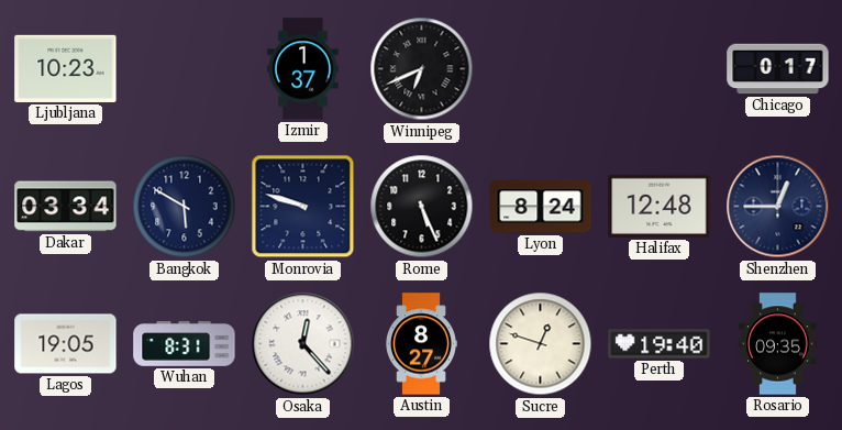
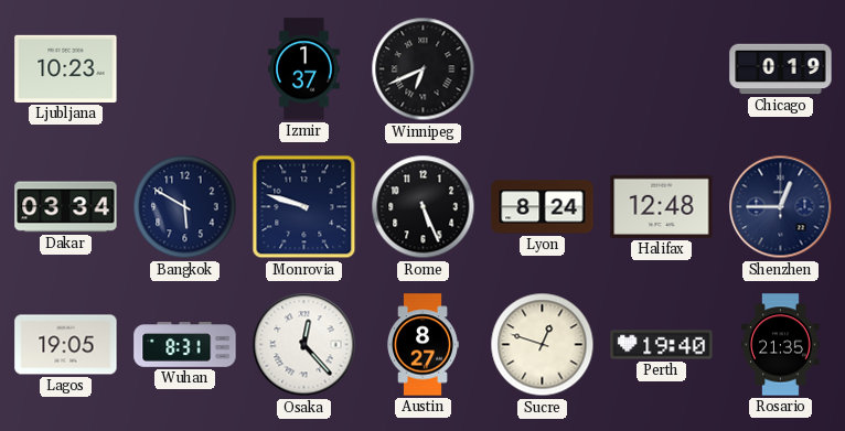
Chicago: 0:17 -> 0:19
Rosario: 09:35 -> 21:35
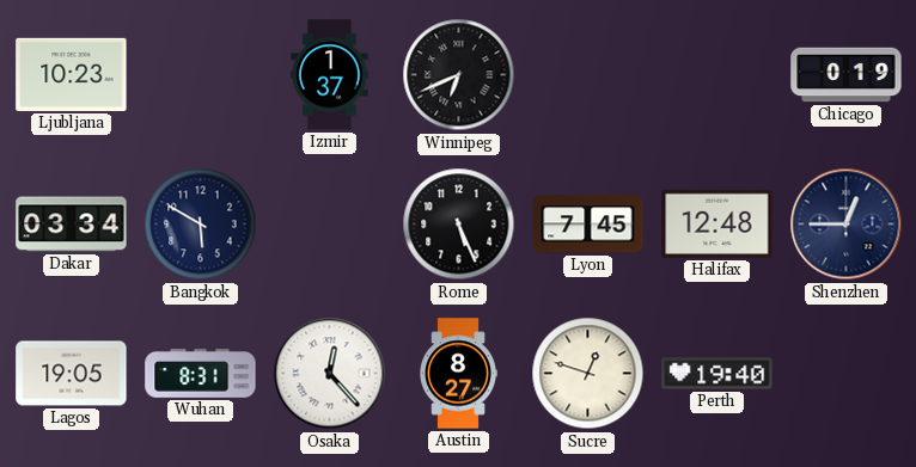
Monrovia: 9:48 -> none
Lyon: 8:24 -> 7:45
Rosario: 21:35 -> none
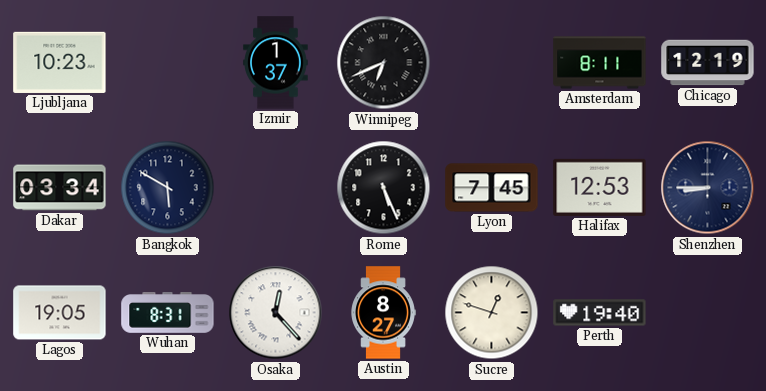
Amsterdam: none -> 8:11
Chicago: 0:19 -> 12:19
Halifax: 12:48 -> 12:53
Shenzhen: 12:45 -> 8:45
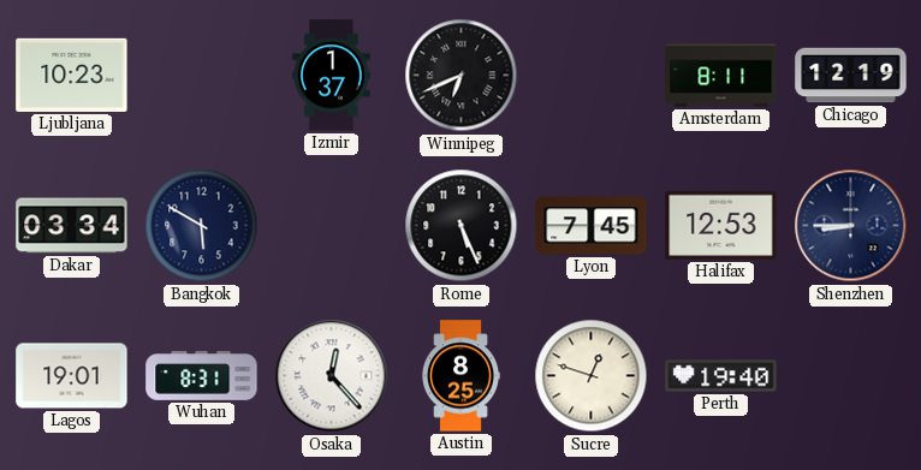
Lagos: 19:05 -> 19:01
Austin: 8:27 -> 8:25
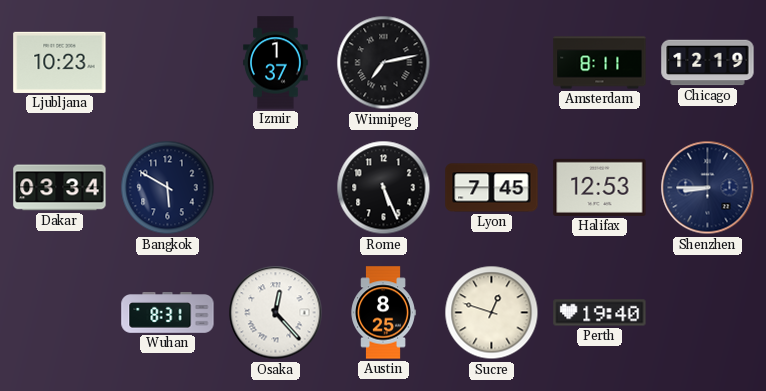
Winnipeg: 6:41 -> 7:13
Lagos: 19:01 -> none
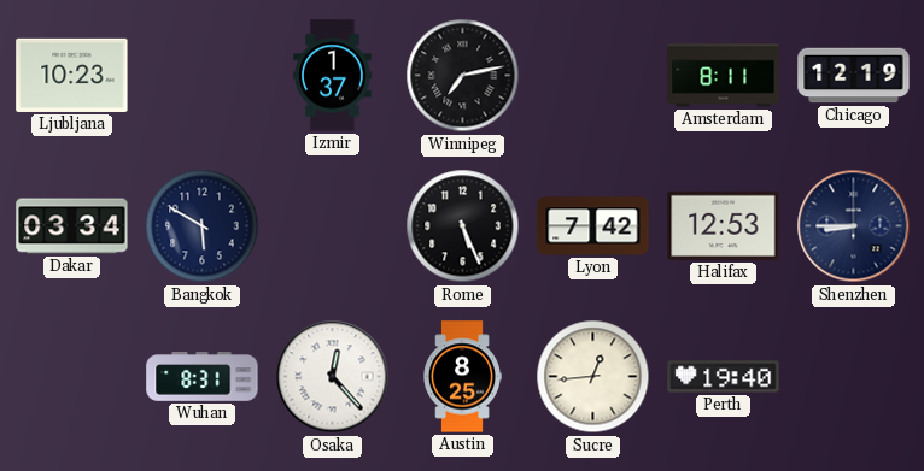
Lyon: 7:45 -> 7:42
Sucre: 12:48 -> 12:44
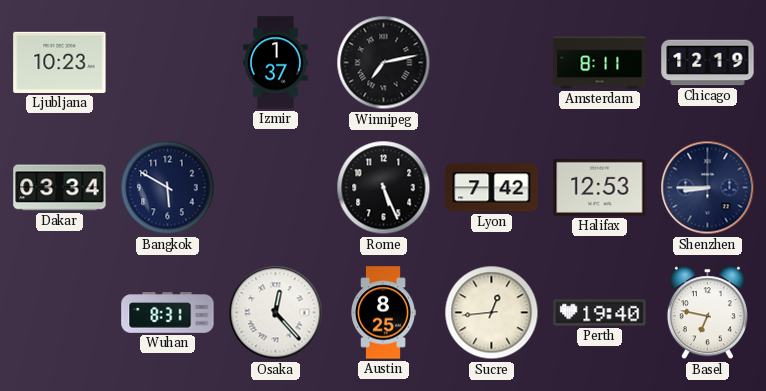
Basel: none -> 6:47
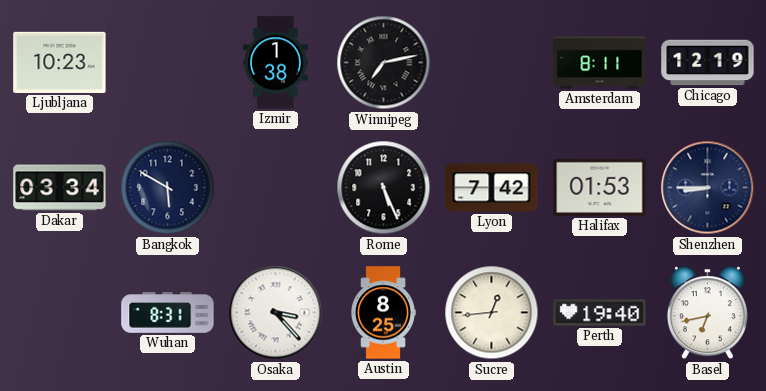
Izmir: 1:37 -> 1:38
Halifax: 12:53 -> 01:53
Osaka: 12:23 -> 3:23
Basel: 6:47 -> 6:43
